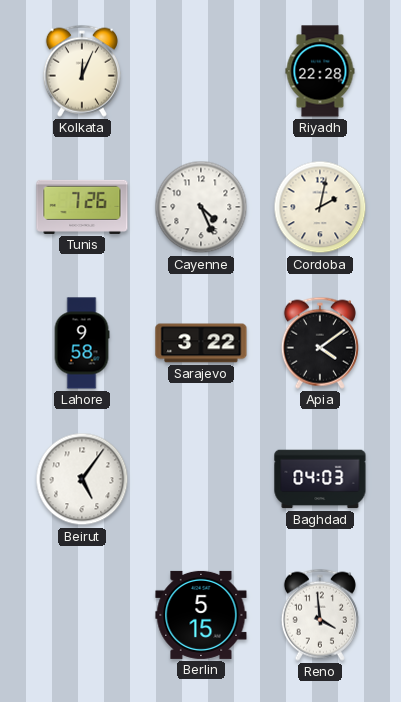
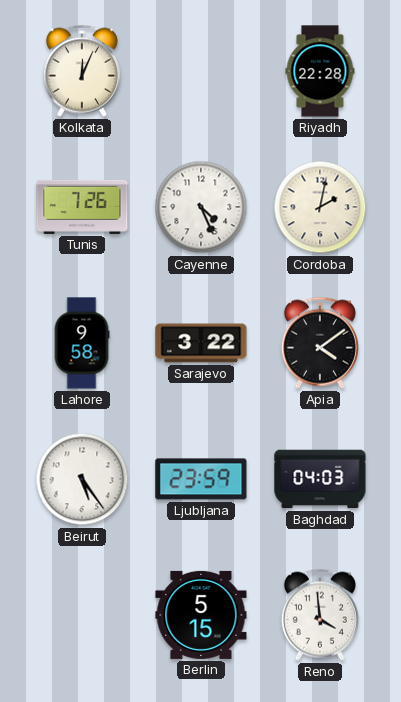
Beirut: 5:06 -> 5:24
Ljubljana: none -> 23:59
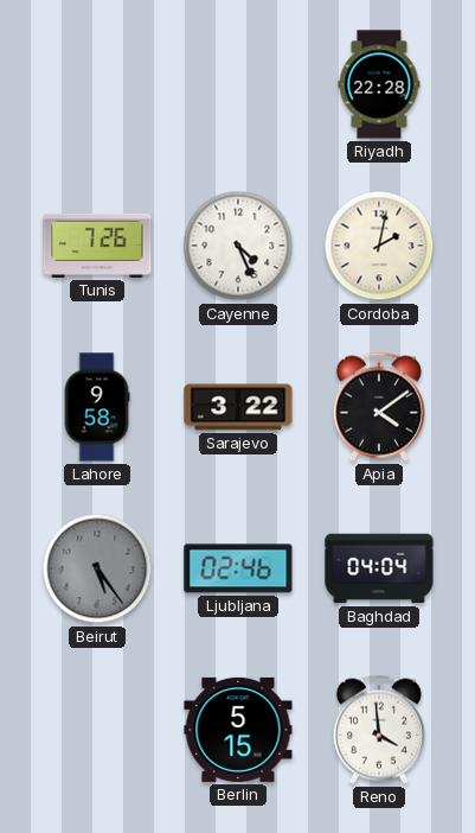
Kolkata: 12:04 -> none
Beirut dial: white -> grey
Ljubljana: 23:59 -> 02:46
Baghdad: 04:03 -> 04:04
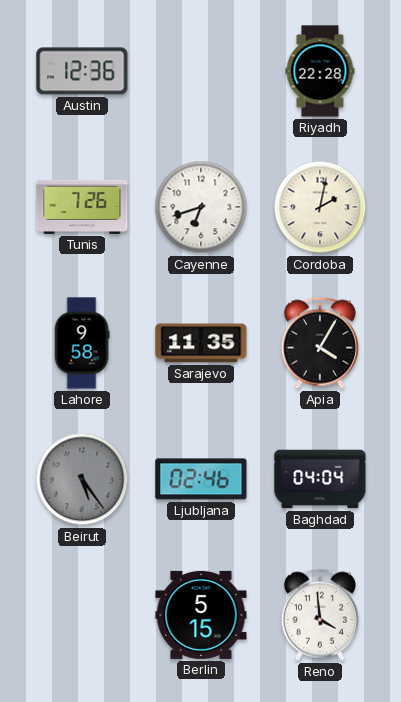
Austin: none -> 12:36
Cayenne: 4:26 -> 6:42
Sarajevo: 3:22 -> 11:35
Apia: 4:09 -> 4:05
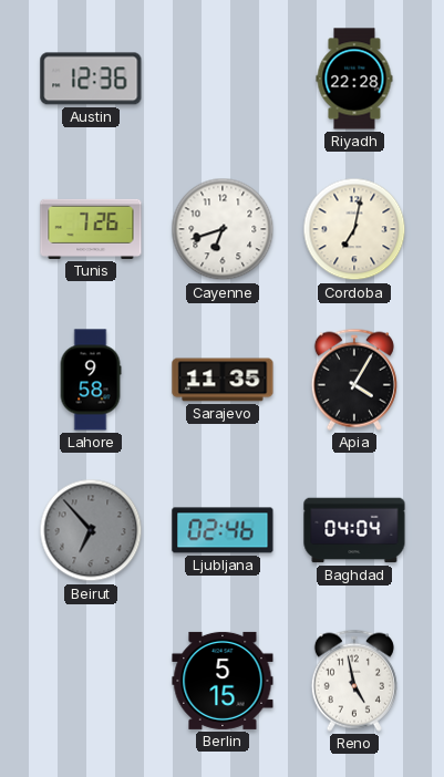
Cordoba: 2:02 -> 7:02
Beirut: 5:24 -> 6:53
Reno: 3:59 -> 4:58
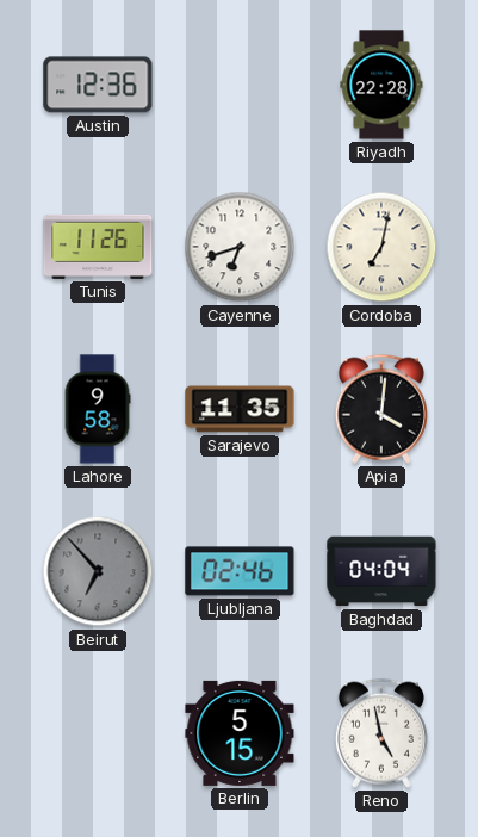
Tunis: 7:26 -> 11:26
Apia: 4:05 -> 4:01
